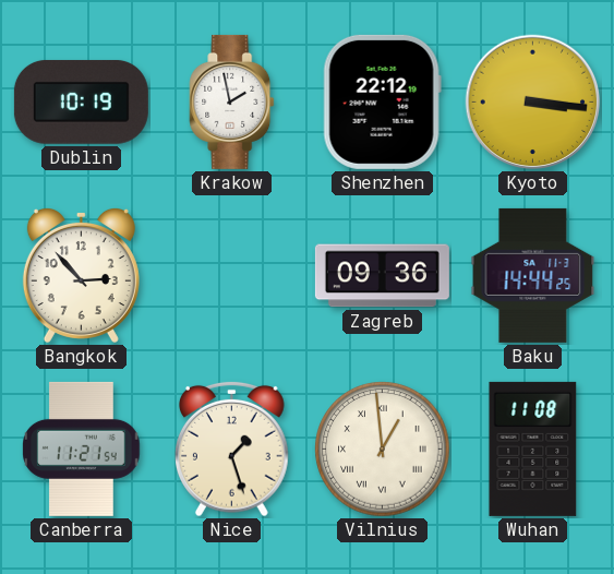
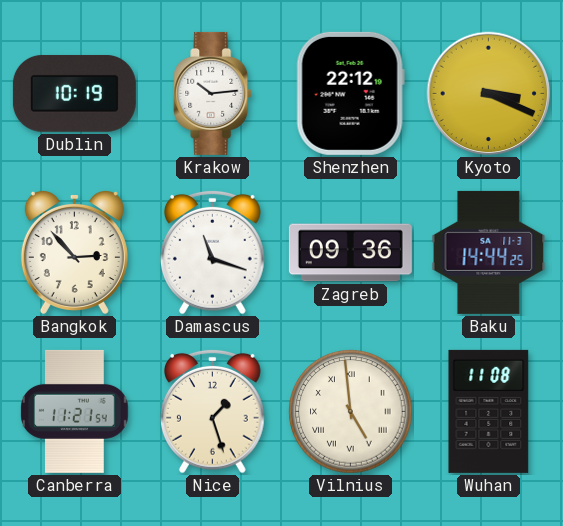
Krakow: 1:58 -> 10:14
Kyoto: 3:16 -> 3:19
Damascus: none -> 11:18
Vilnius: 12:59 -> 4:59
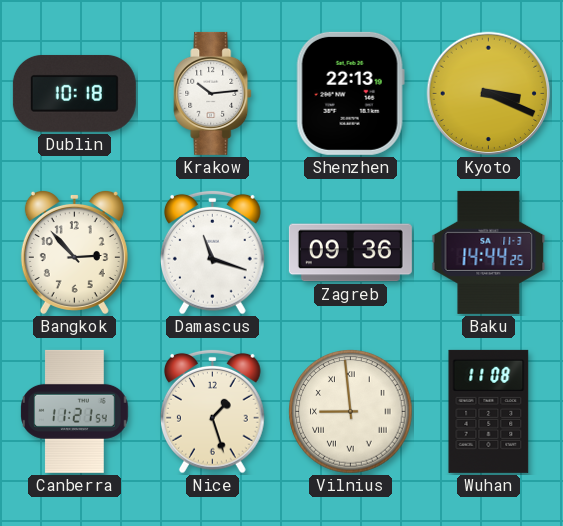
Dublin: 10:19 -> 10:18
Shenzhen: 22:12 -> 22:13
Vilnius: 4:59 -> 8:59
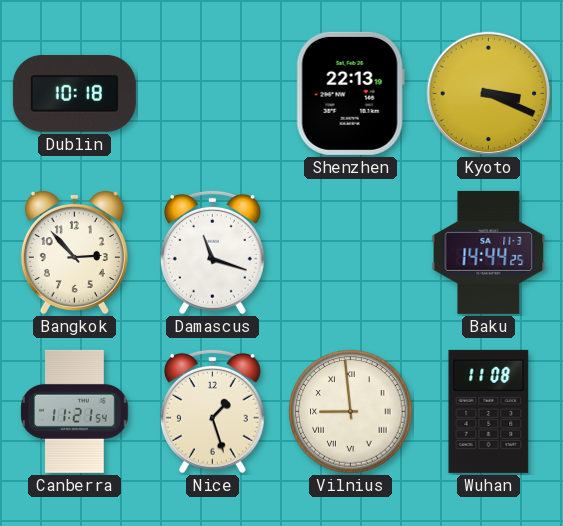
Krakow: 10:14 -> none
Zagreb: 09:36 -> none
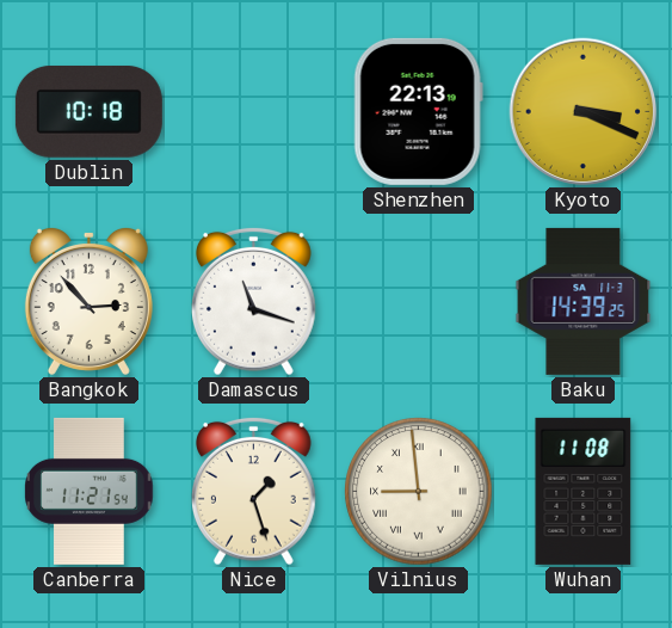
Baku: 14:44 -> 14:39
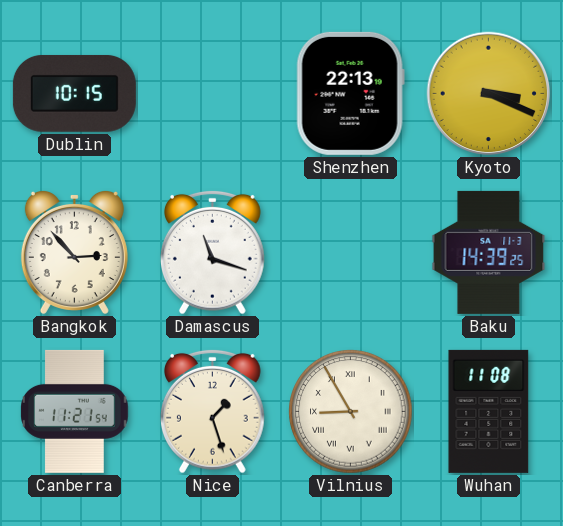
Dublin: 10:18 -> 10:15
Vilnius: 8:59 -> 8:55
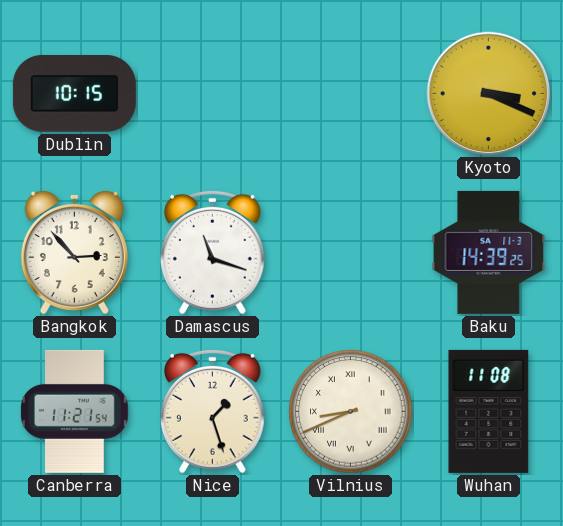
Shenzhen: 22:13 -> none
Vilnius: 8:55 -> 8:41
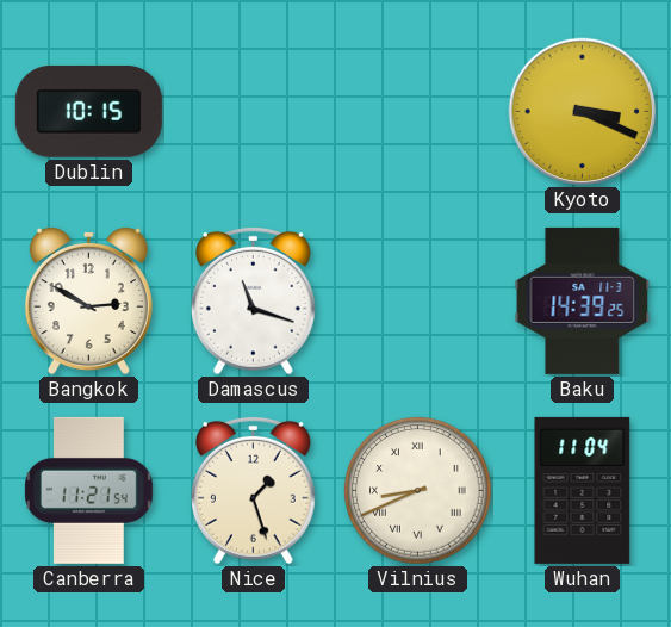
Bangkok: 2:53 -> 2:50
Wuhan: 11:08 -> 11:04
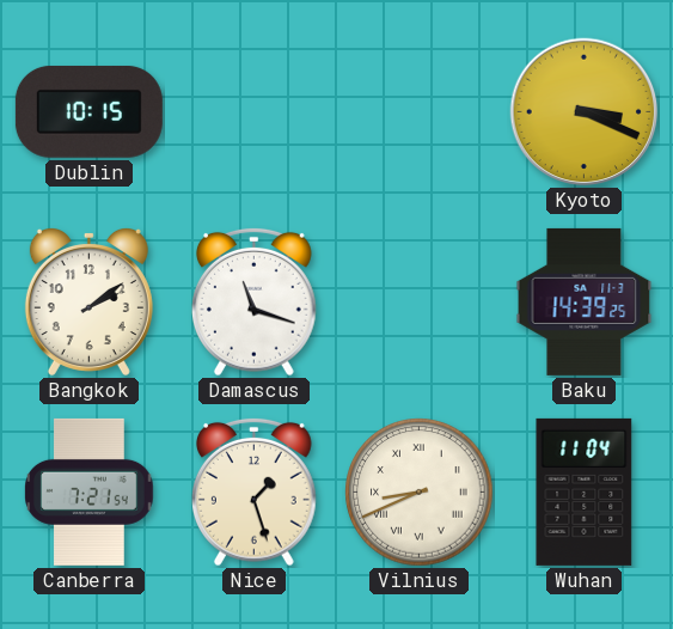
Bangkok: 2:50 -> 2:09
Canberra: 11:21 -> 7:21
